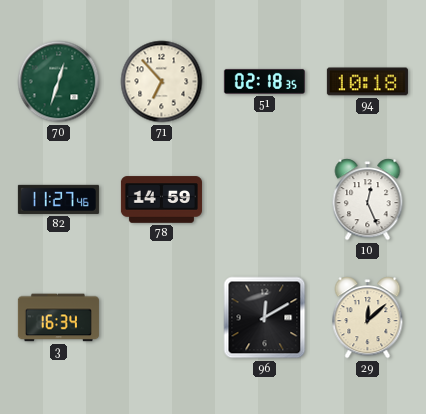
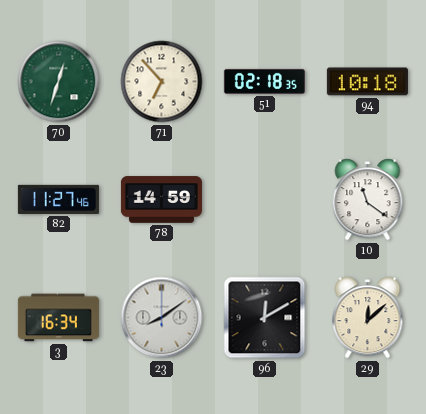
10: 12:26 -> 11:21
23: none -> 8:09
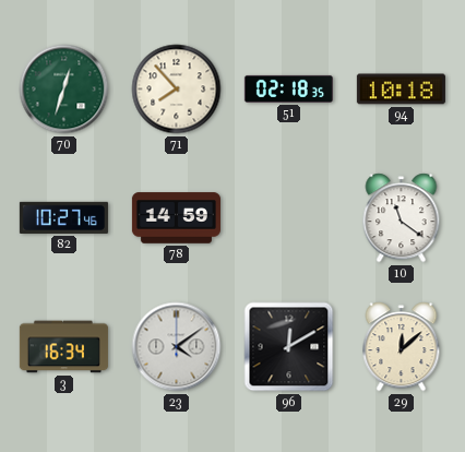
71: 6:53 -> 7:53
82: 11:27 -> 10:27
23: 8:09 -> 4:09
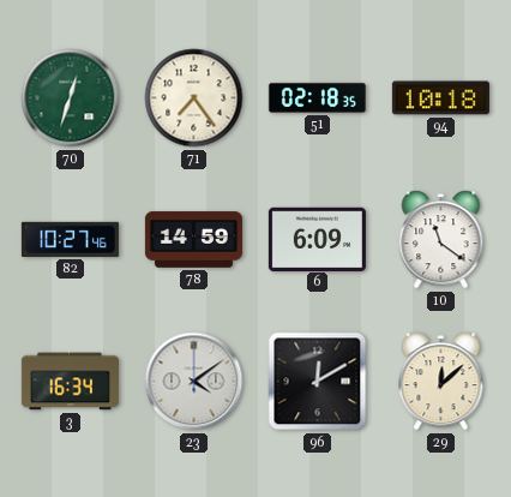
71: 7:53 -> 7:24
6: none -> 6:09
